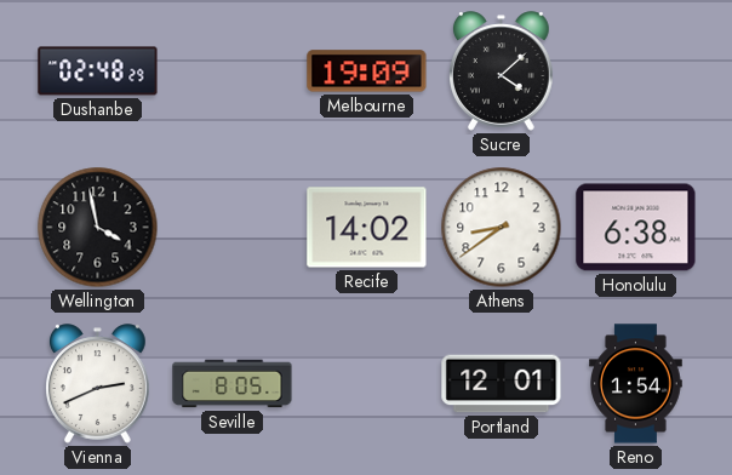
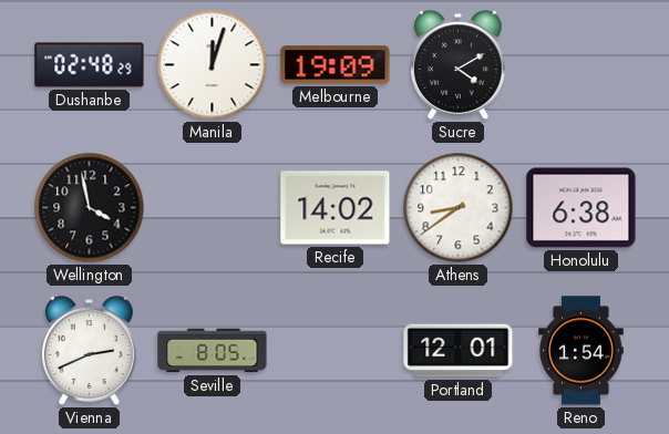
Manila: none -> 12:03
Sucre: 4:08 -> 4:10
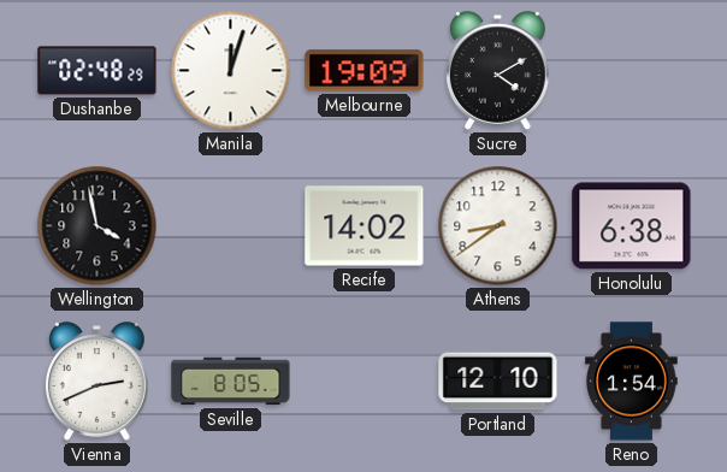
Portland: 12:01 -> 12:10
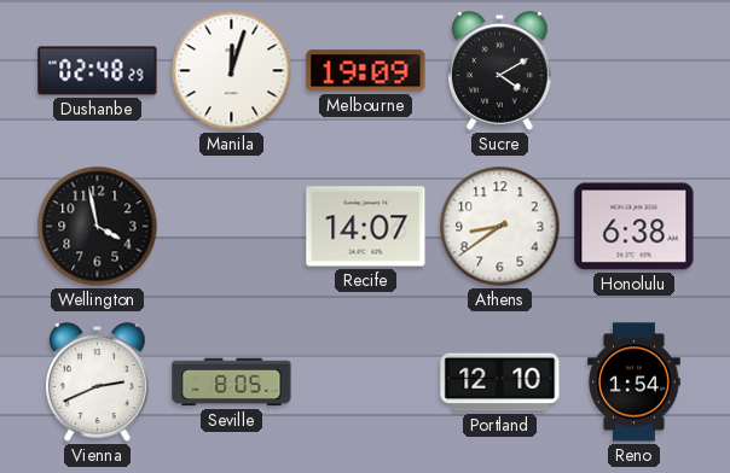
Recife: 14:02 -> 14:07
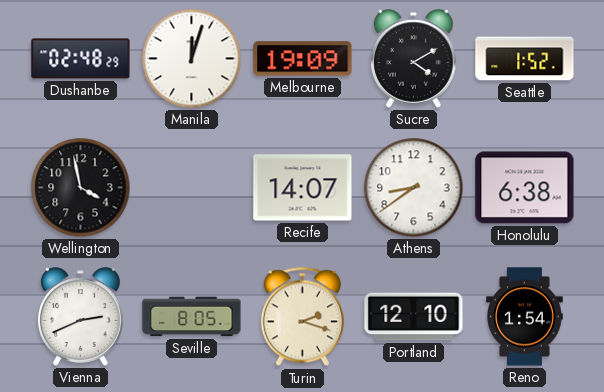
Seattle: none -> 1:52
Turin: none -> 2:18
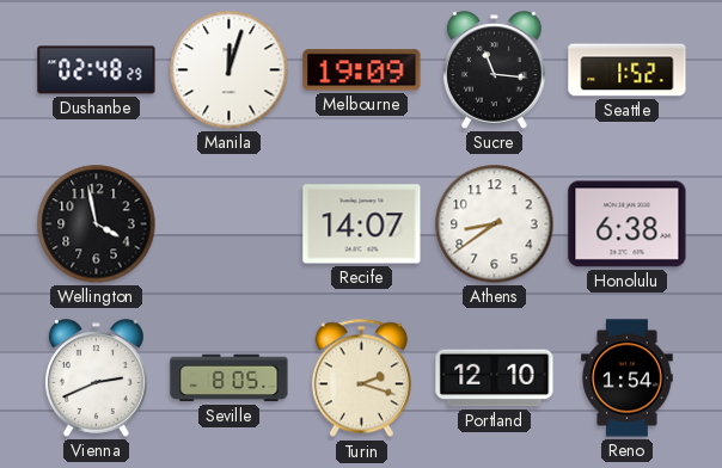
Sucre: 4:10 -> 11:16
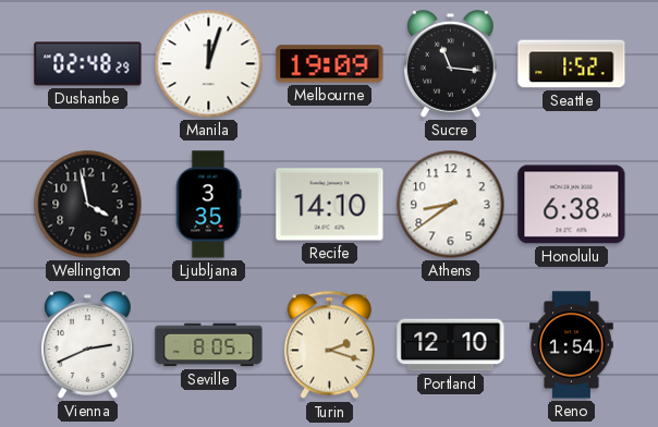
Ljubljana: none -> 3:35
Recife: 14:07 -> 14:10
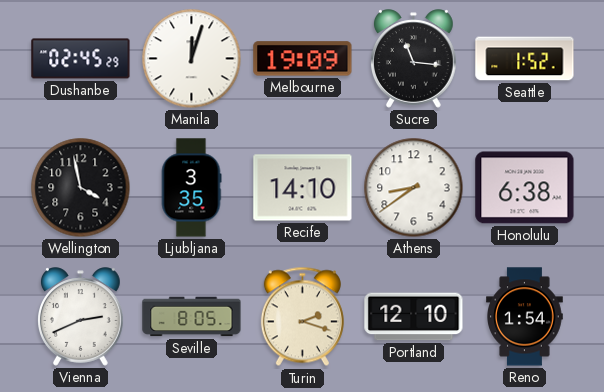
Dushanbe: 02:48 -> 02:45
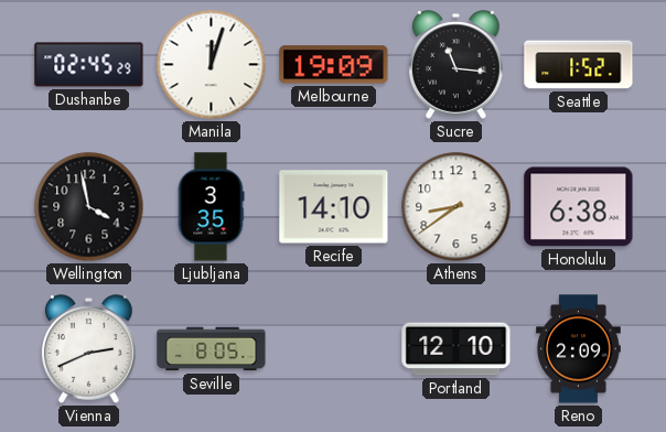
Turin: 2:18 -> none
Reno: 1:54 -> 2:09
